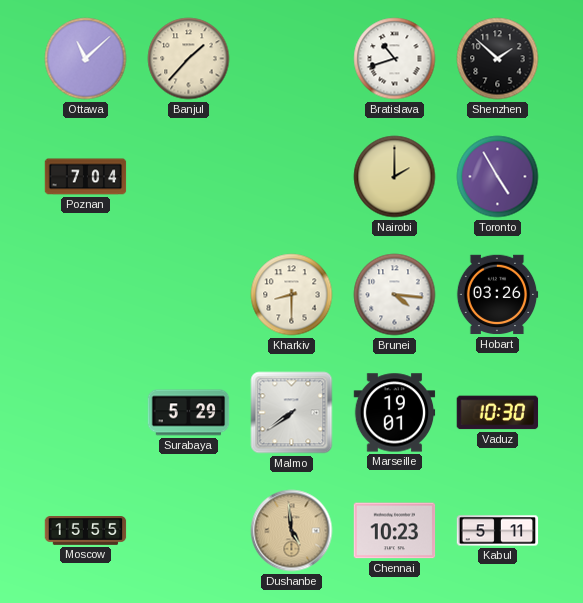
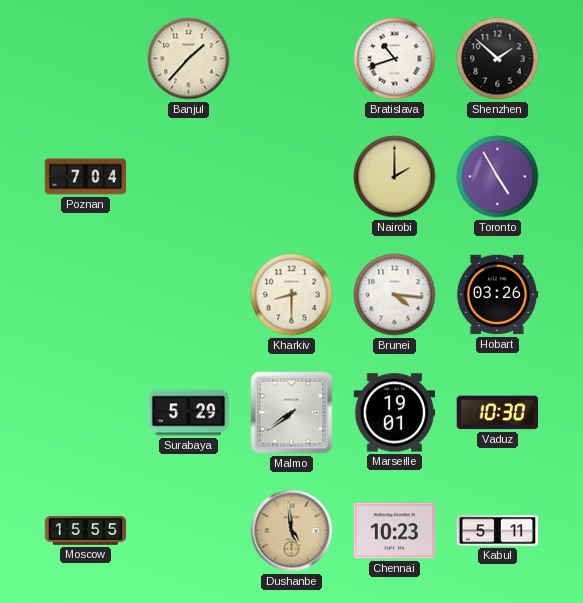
Ottawa: 11:08 -> none
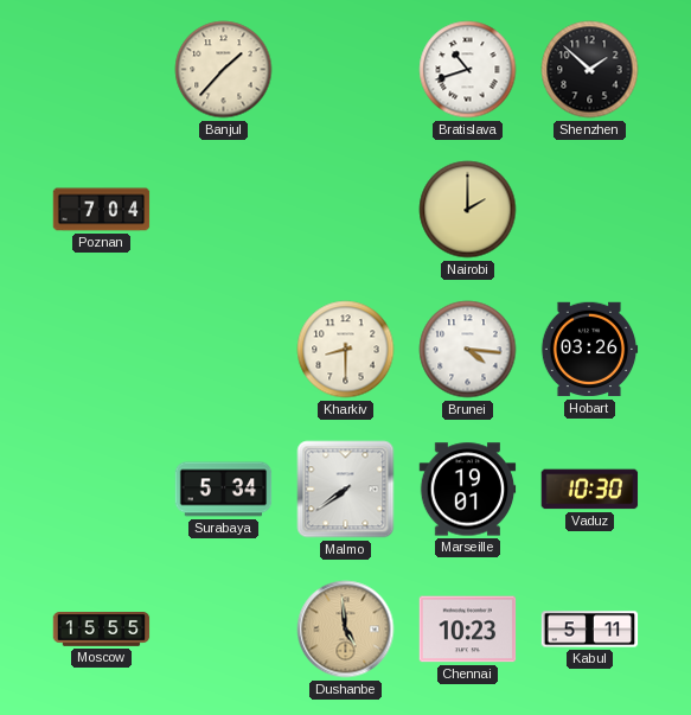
Toronto: 4:55 -> none
Surabaya: 5:29 -> 5:34
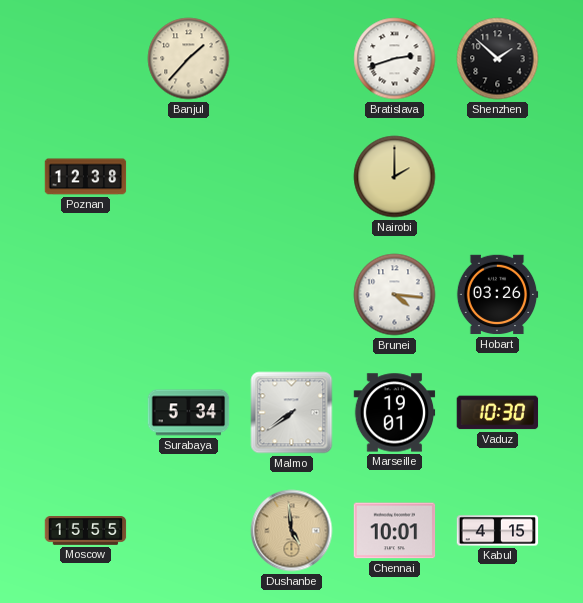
Bratislava: 10:42 -> 2:42
Poznan: 7:04 -> 12:38
Kharkiv: 8:30 -> none
Chennai: 10:23 -> 10:01
Kabul: 5:11 -> 4:15
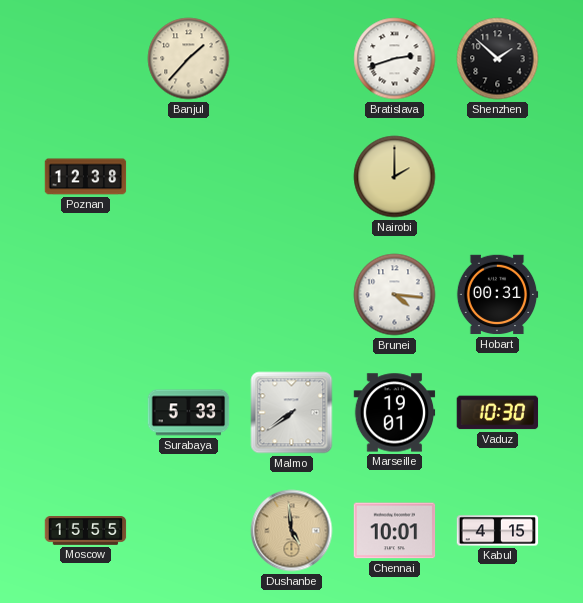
Hobart: 03:26 -> 00:31
Surabaya: 5:34 -> 5:33
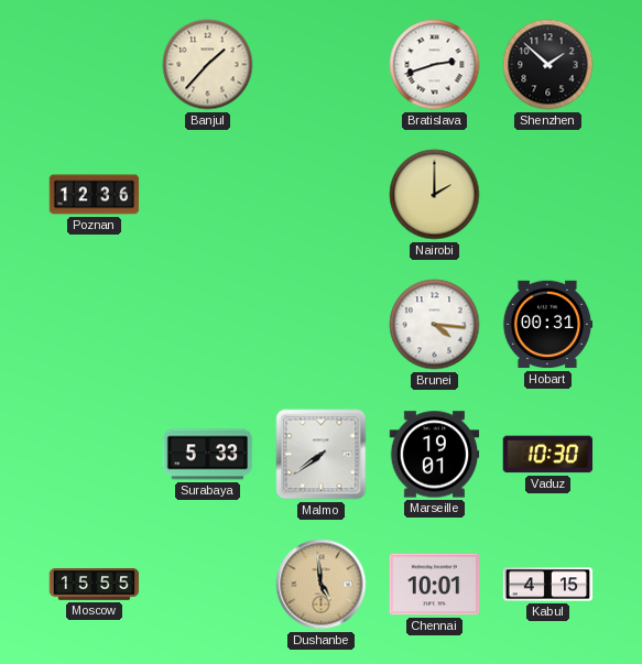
Poznan: 12:38 -> 12:36
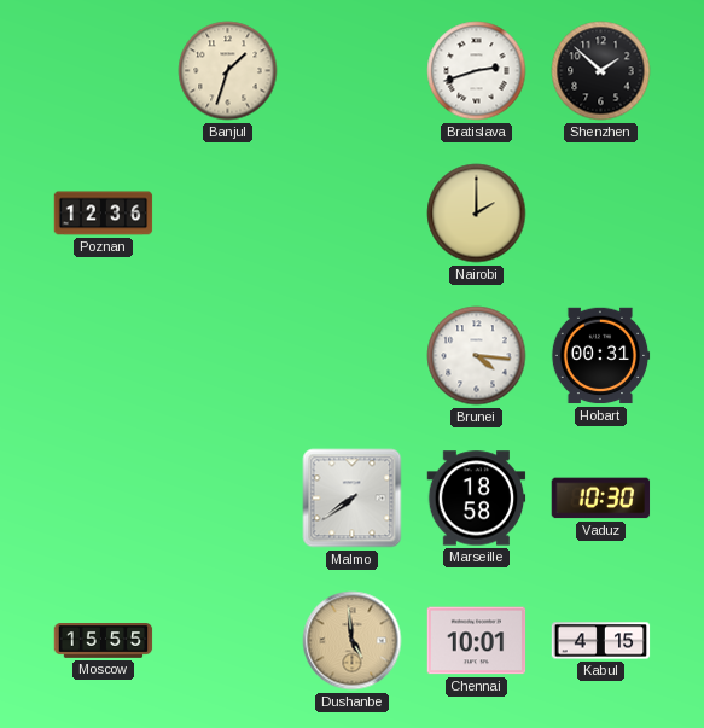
Banjul: 1:37 -> 1:33
Surabaya: 5:33 -> none
Marseille: 19:01 -> 18:58
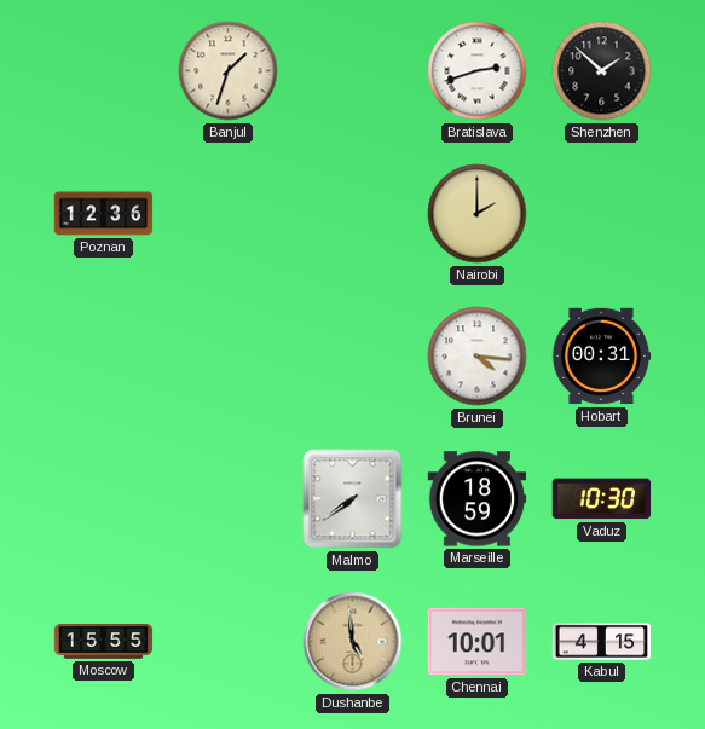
Marseille: 18:58 -> 18:59
